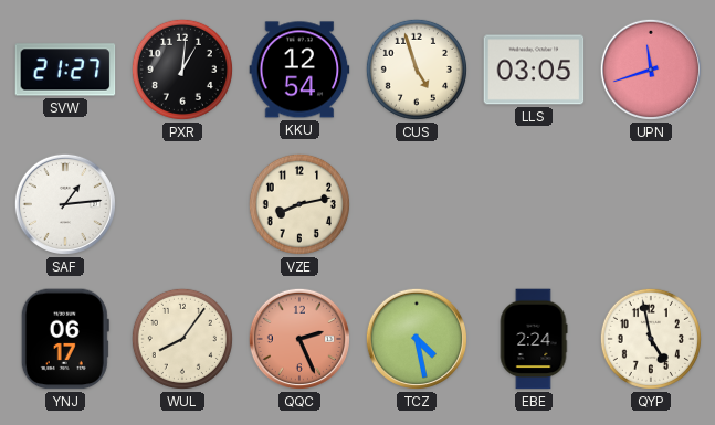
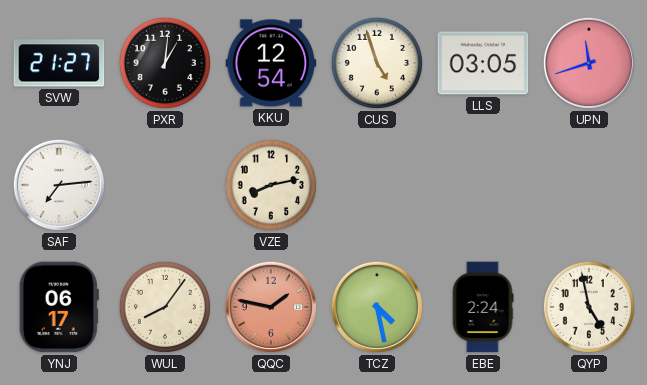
SAF: 1:14 -> 7:14
QQC: 2:26 -> 1:47
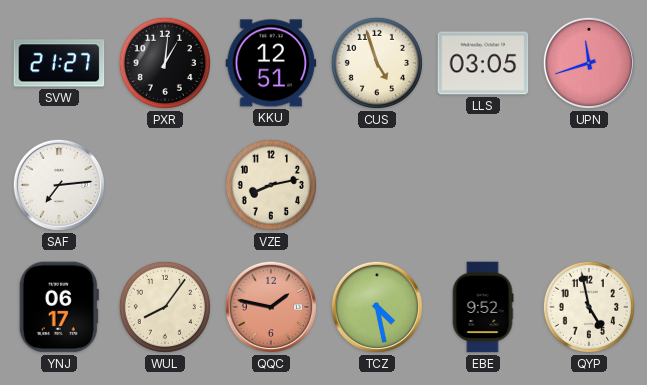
KKU: 12:54 -> 12:51
EBE: 2:24 -> 9:52
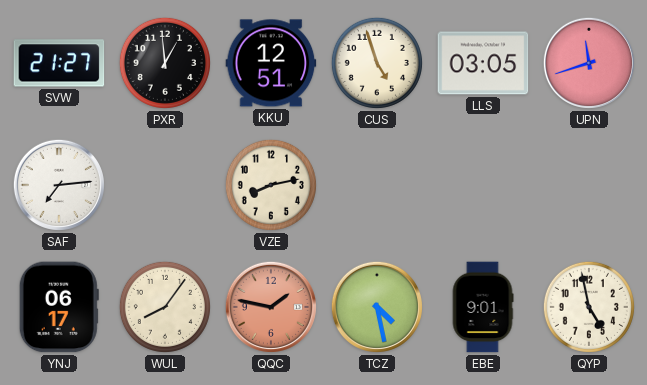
PXR: 1:01 -> 12:59
EBE: 9:52 -> 9:01
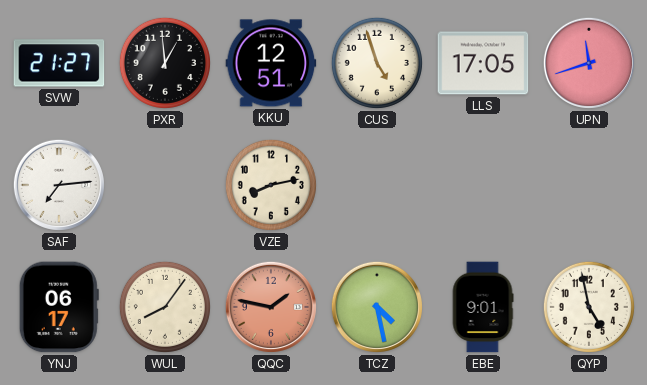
LLS: 03:05 -> 17:05
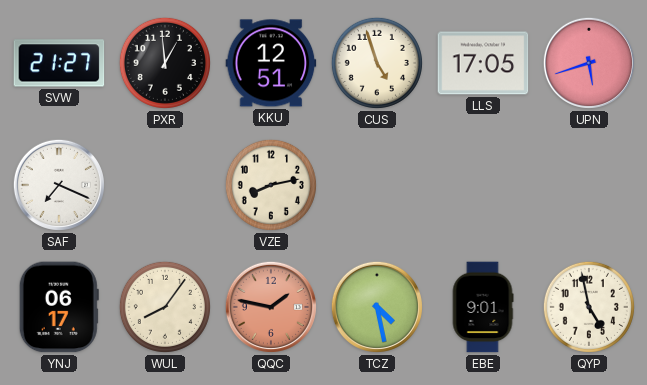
UPN: 11:42 -> 5:42
SAF: 7:14 -> 7:19
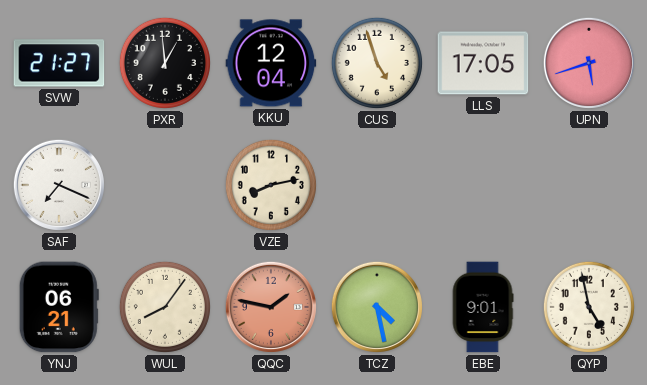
KKU: 12:51 -> 12:04
YNJ: 06:17 -> 06:21
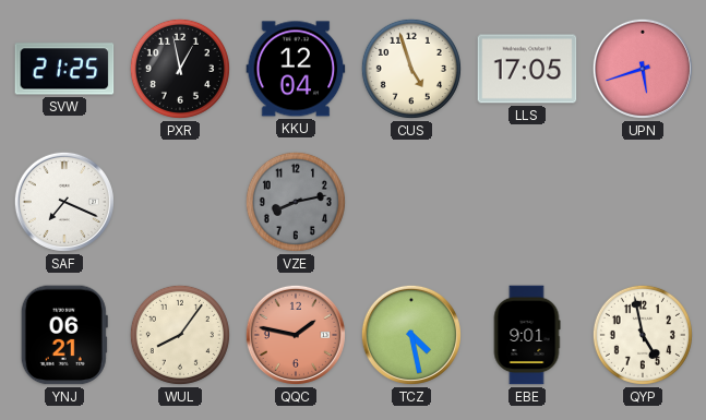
SVW: 21:27 -> 21:25
PXR: 12:59 -> 12:58
VZE dial: cream -> grey
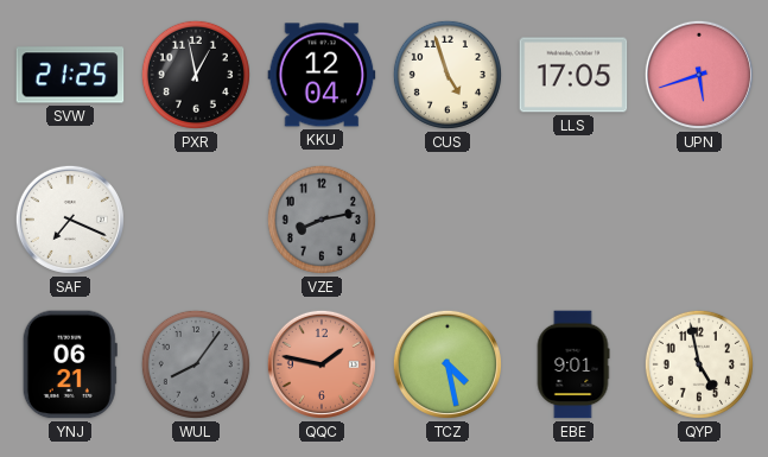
WUL dial: cream -> grey
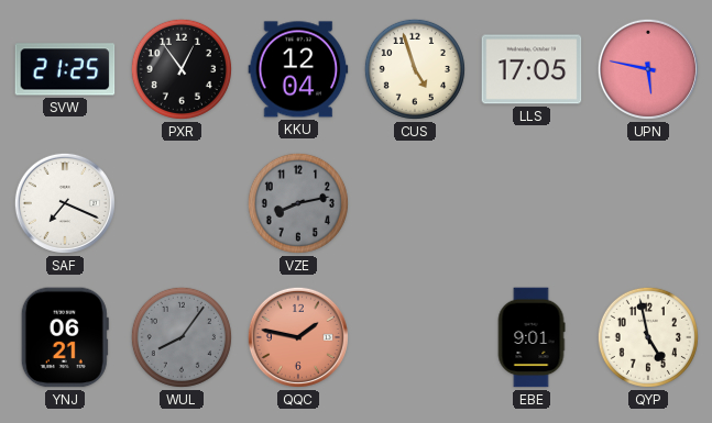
PXR: 12:58 -> 12:54
UPN: 5:42 -> 5:47
TCZ: 4:28 -> none
